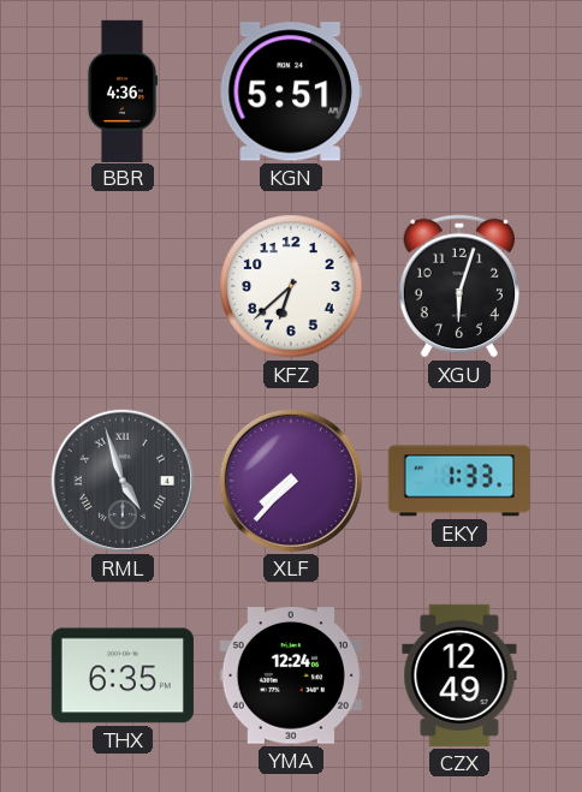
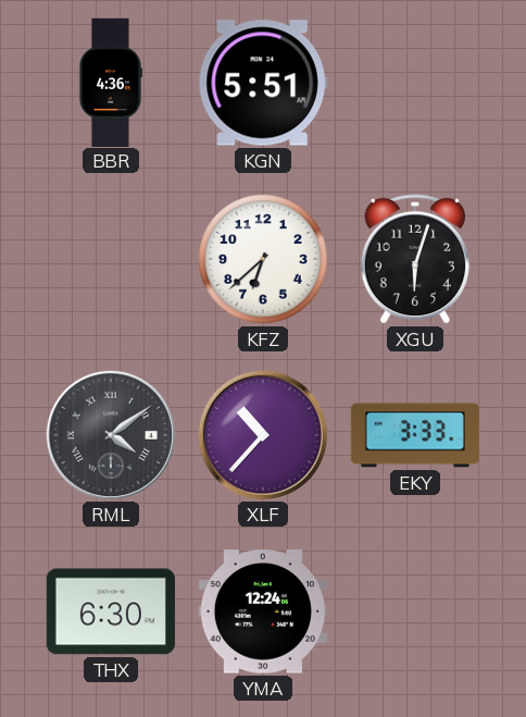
RML: 4:57 -> 4:09
XLF: 7:37 -> 10:37
EKY: 1:33 -> 3:33
THX: 6:35 -> 6:30
CZX: 12:49 -> none
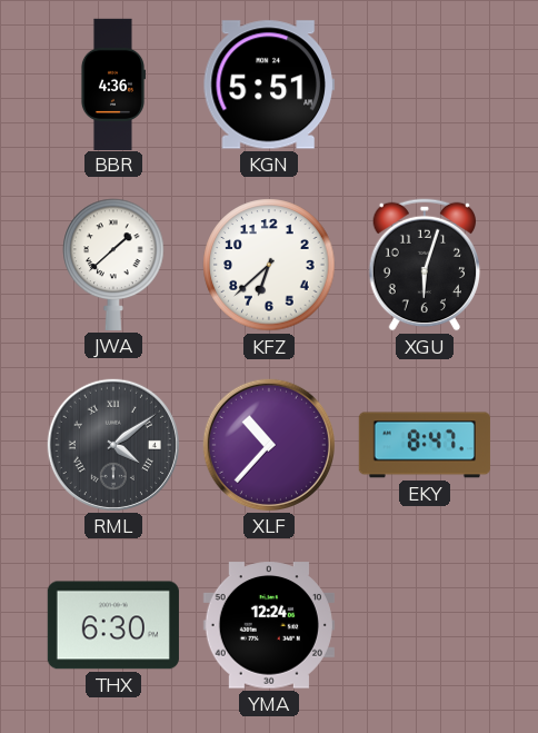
JWA: none -> 1:38
EKY: 3:33 -> 8:47
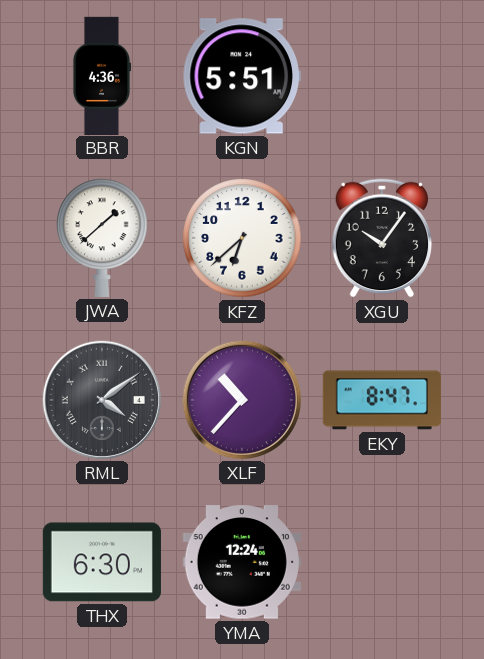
XGU: 6:03 -> 10:06
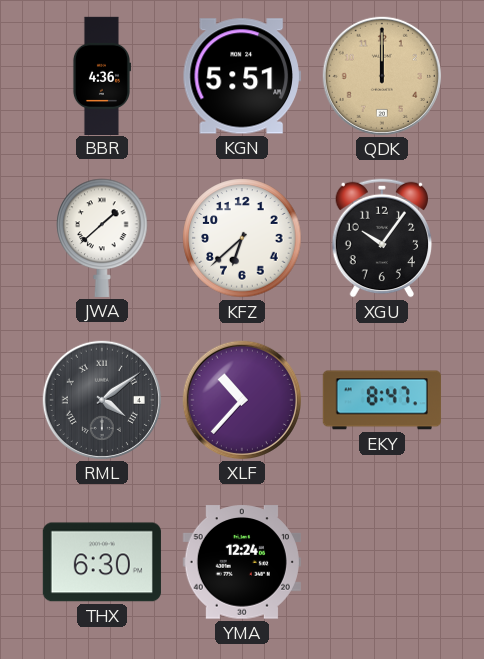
QDK: none -> 12:00
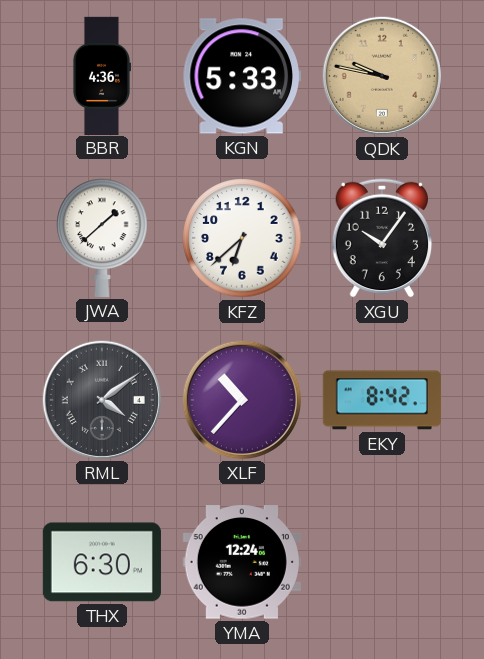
KGN: 5:51 -> 5:33
QDK: 12:00 -> 9:47
EKY: 8:47 -> 8:42
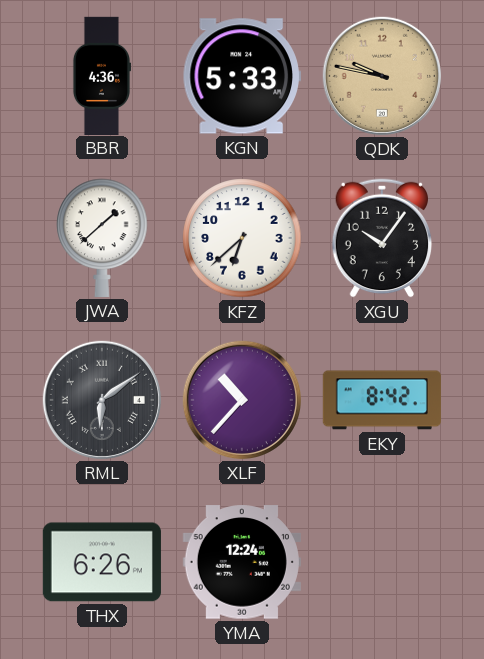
RML: 4:09 -> 6:09
THX: 6:30 -> 6:26
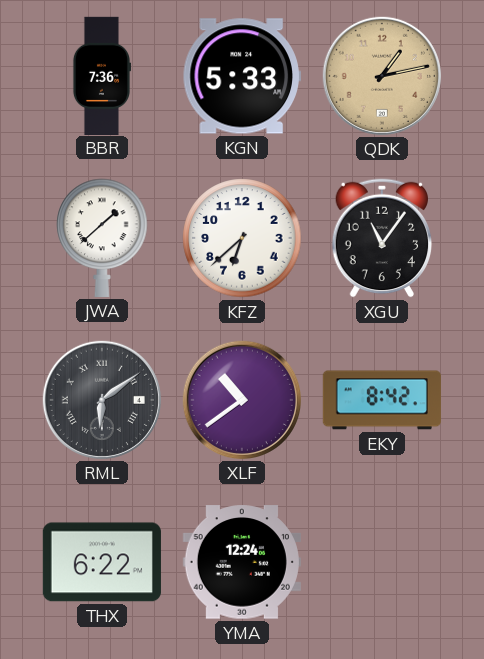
BBR: 4:36 -> 7:36
QDK: 9:47 -> 1:13
XGU: 10:06 -> 11:06
XLF: 10:37 -> 10:39
THX: 6:26 -> 6:22
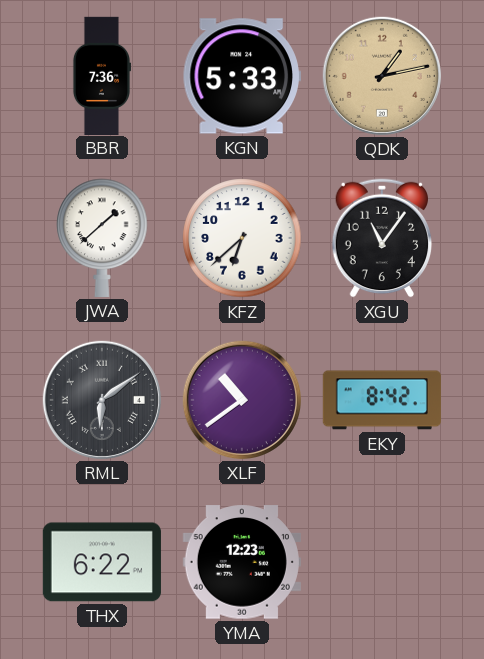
YMA: 12:24 -> 12:23
